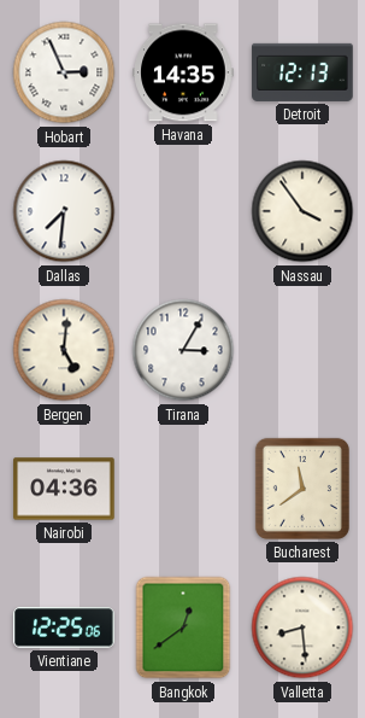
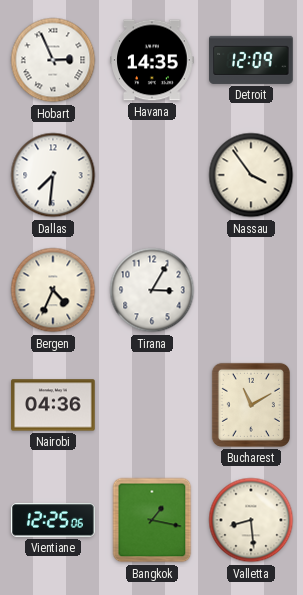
Detroit: 12:13 -> 12:09
Bergen: 5:01 -> 4:34
Bucharest: 11:39 -> 11:10
Bangkok: 12:39 -> 1:17
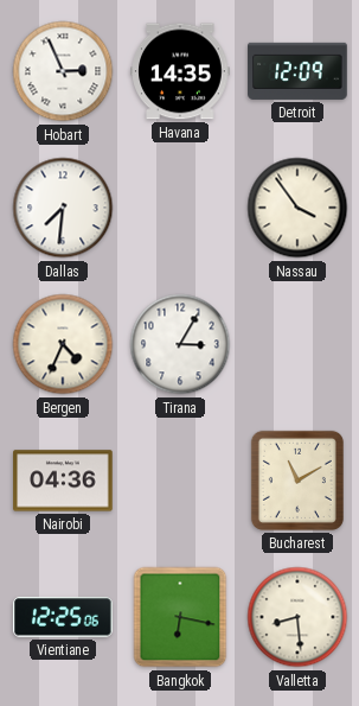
Bangkok: 1:17 -> 6:17
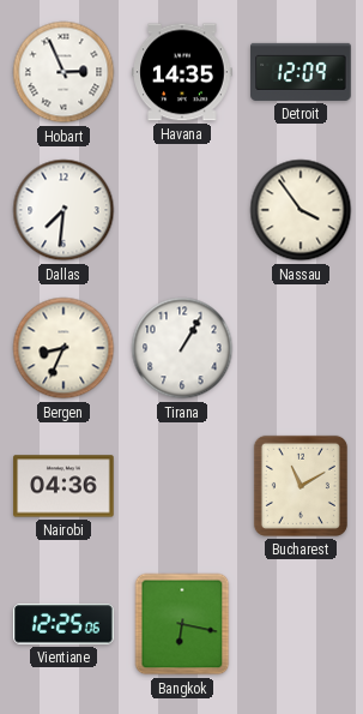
Bergen: 4:34 -> 8:34
Tirana: 3:05 -> 1:05
Valletta: 8:29 -> none
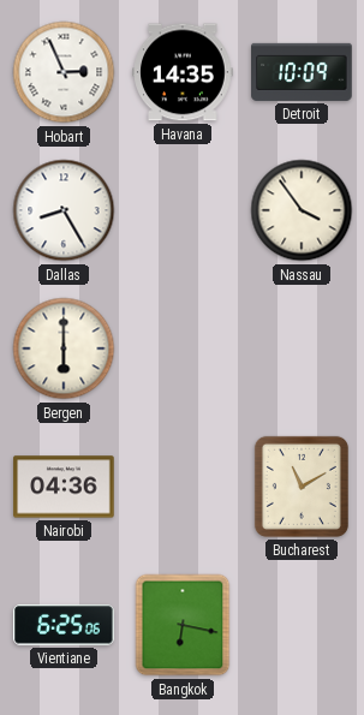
Detroit: 12:09 -> 10:09
Dallas: 7:31 -> 8:25
Bergen: 8:34 -> 6:00
Tirana: 1:05 -> none
Vientiane: 12:25 -> 6:25
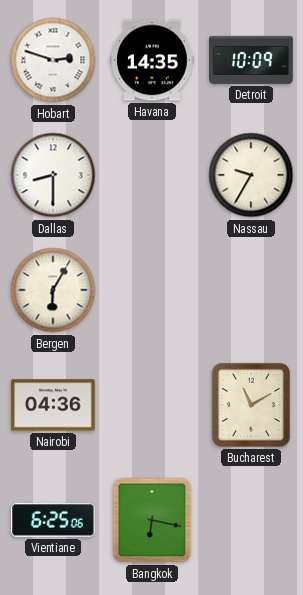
Hobart: 2:56 -> 2:48
Dallas: 8:25 -> 8:30
Nassau: 3:54 -> 9:35
Bergen: 6:00 -> 6:05
